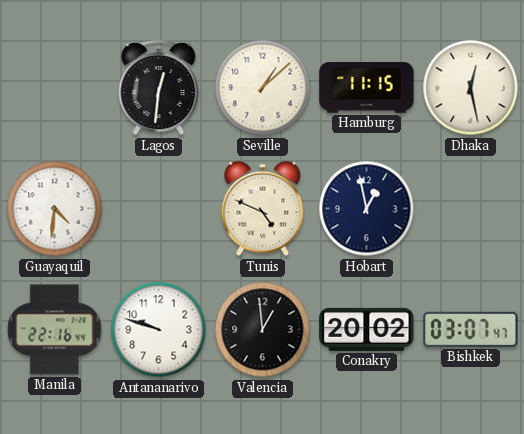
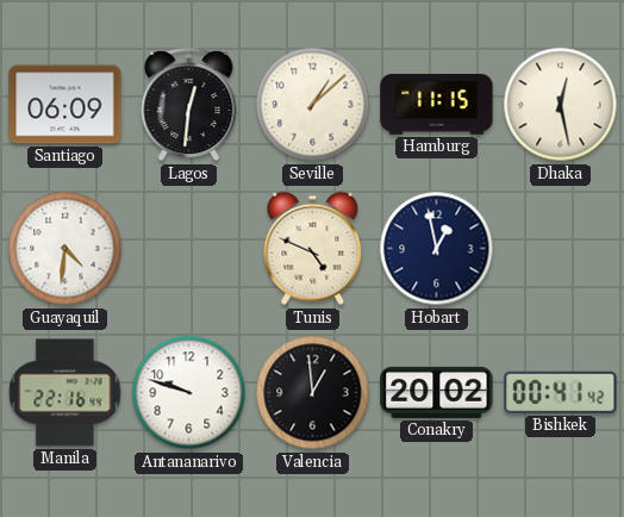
Santiago: none -> 06:09
Bishkek: 03:07 -> 00:41
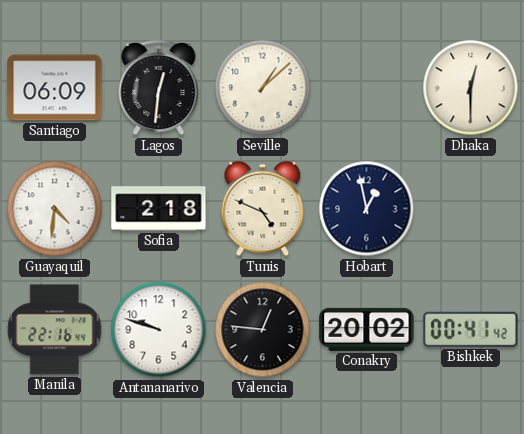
Hamburg: 11:15 -> none
Dhaka: 12:28 -> 12:30
Sofia: none -> 2:18
Valencia: 12:59 -> 12:46
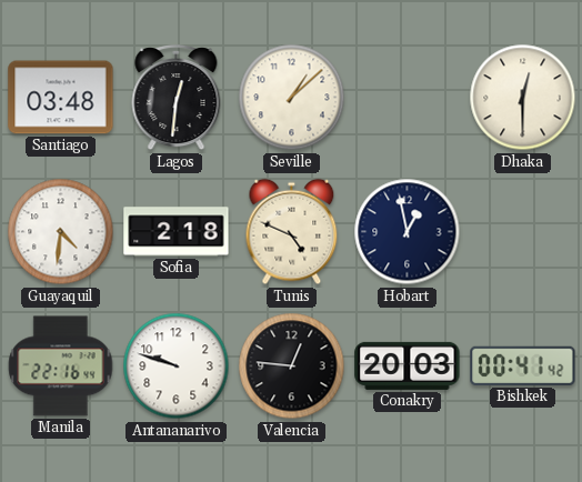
Santiago: 06:09 -> 03:48
Conakry: 20:02 -> 20:03
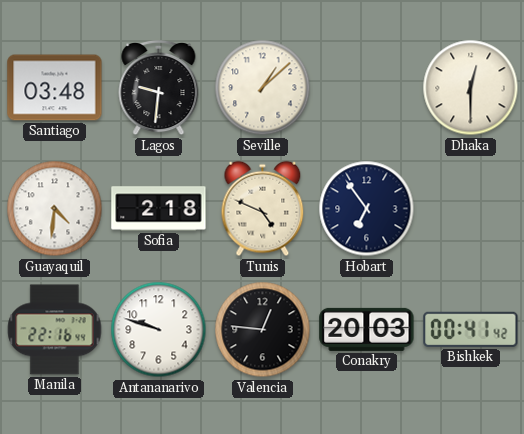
Lagos: 12:31 -> 9:31
Hobart: 12:58 -> 6:54
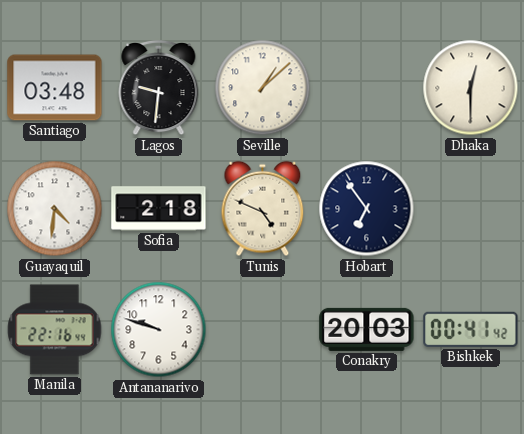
Valencia: 12:46 -> none
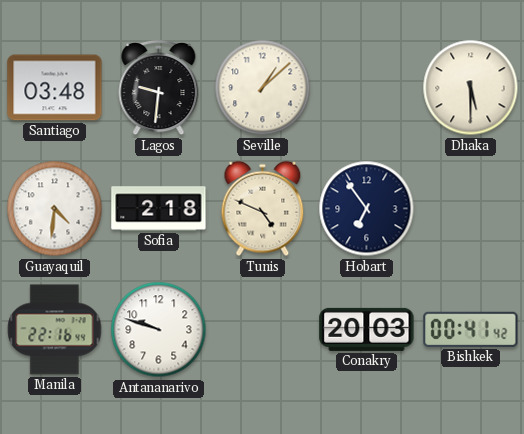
Dhaka: 12:30 -> 5:30
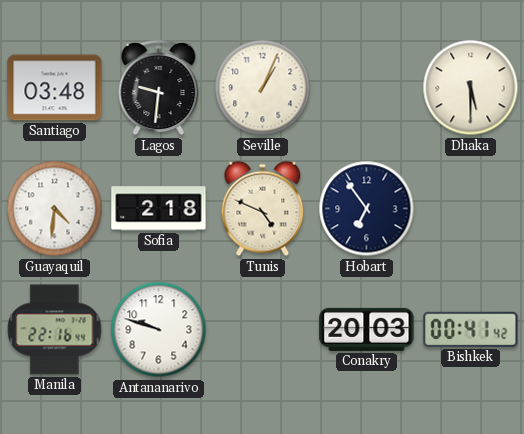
Seville: 1:08 -> 1:04
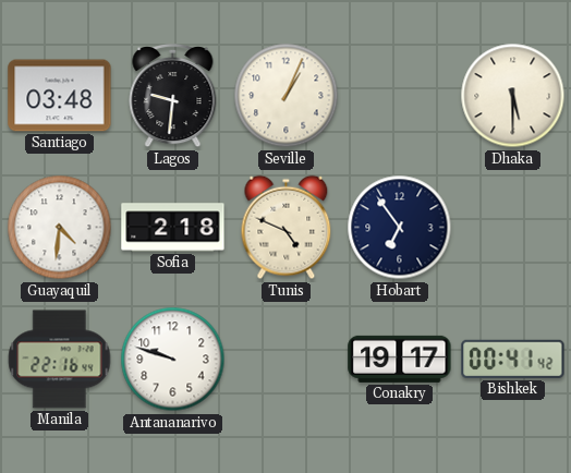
Conakry: 20:03 -> 19:17
